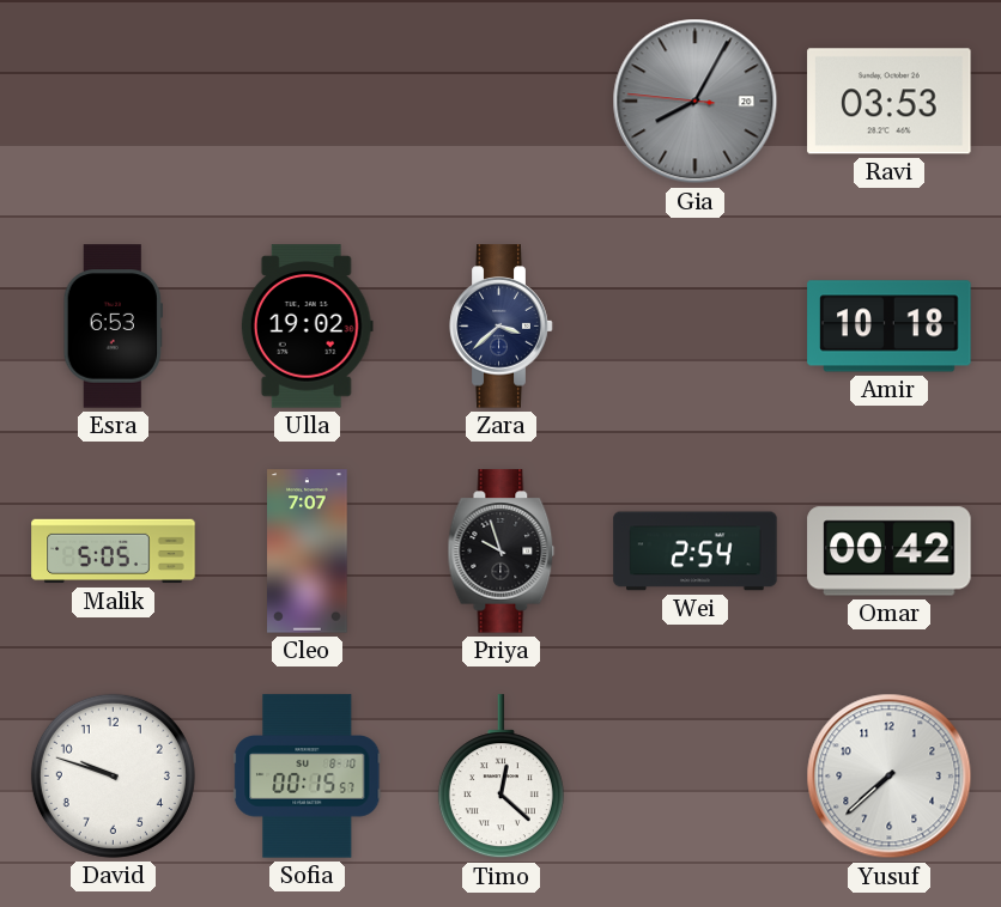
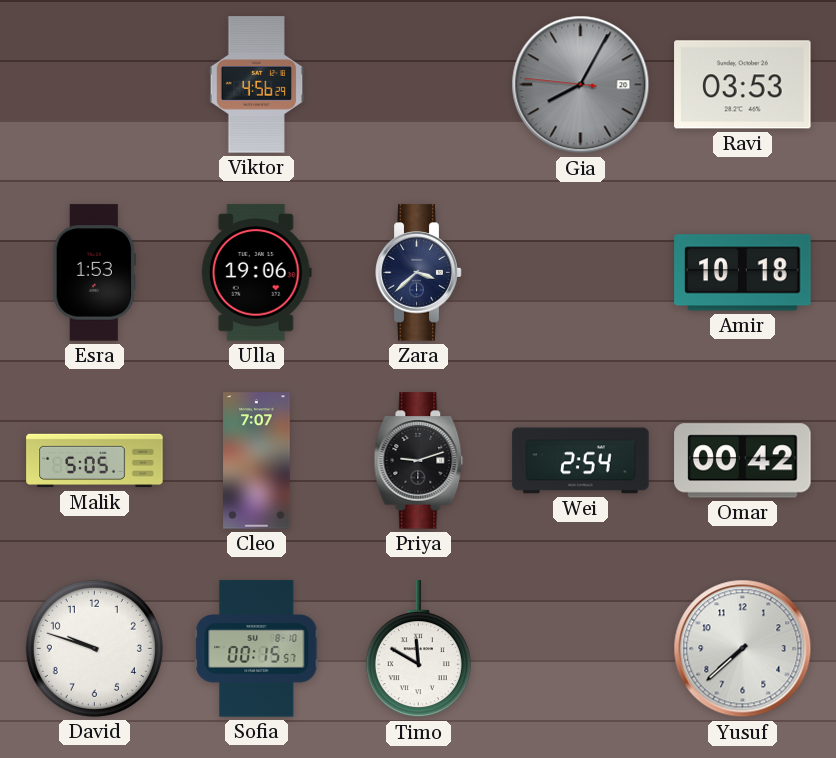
Viktor: none -> 4:56
Esra: 6:53 -> 1:53
Ulla: 19:02 -> 19:06
Priya: 9:57 -> 9:12
Timo: 12:22 -> 11:50
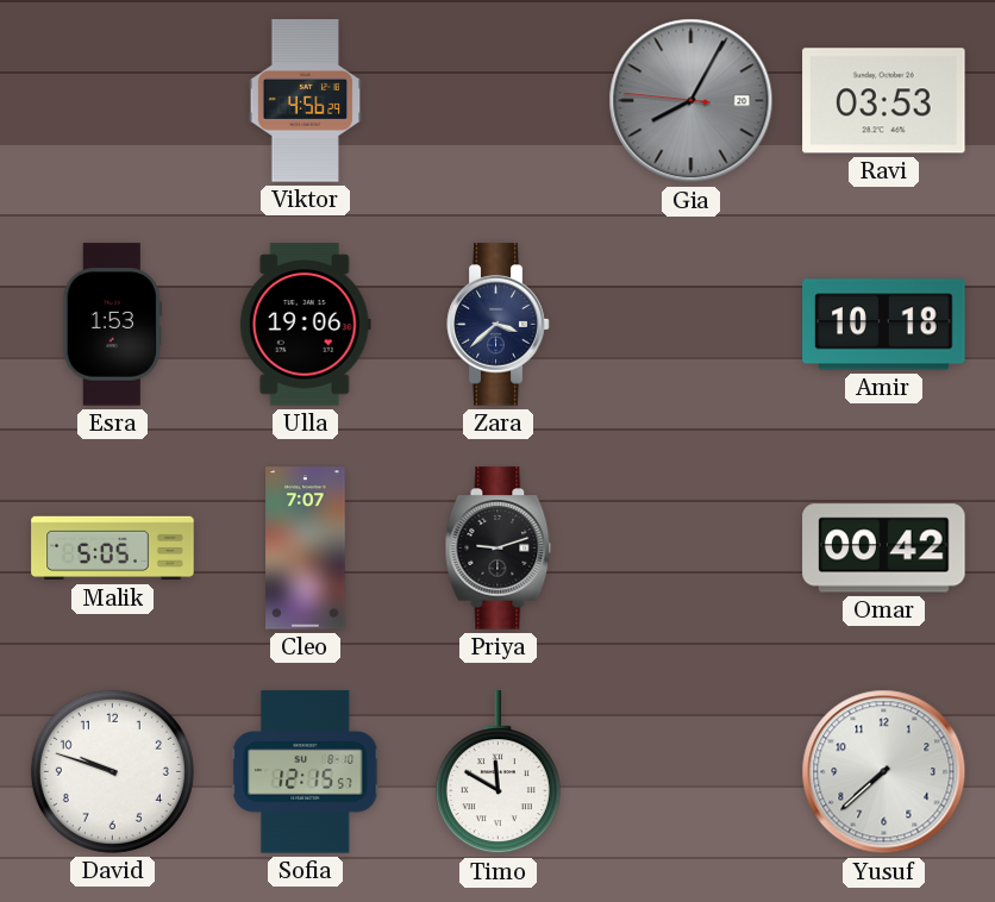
Wei: 2:54 -> none
Sofia: 00:15 -> 12:15
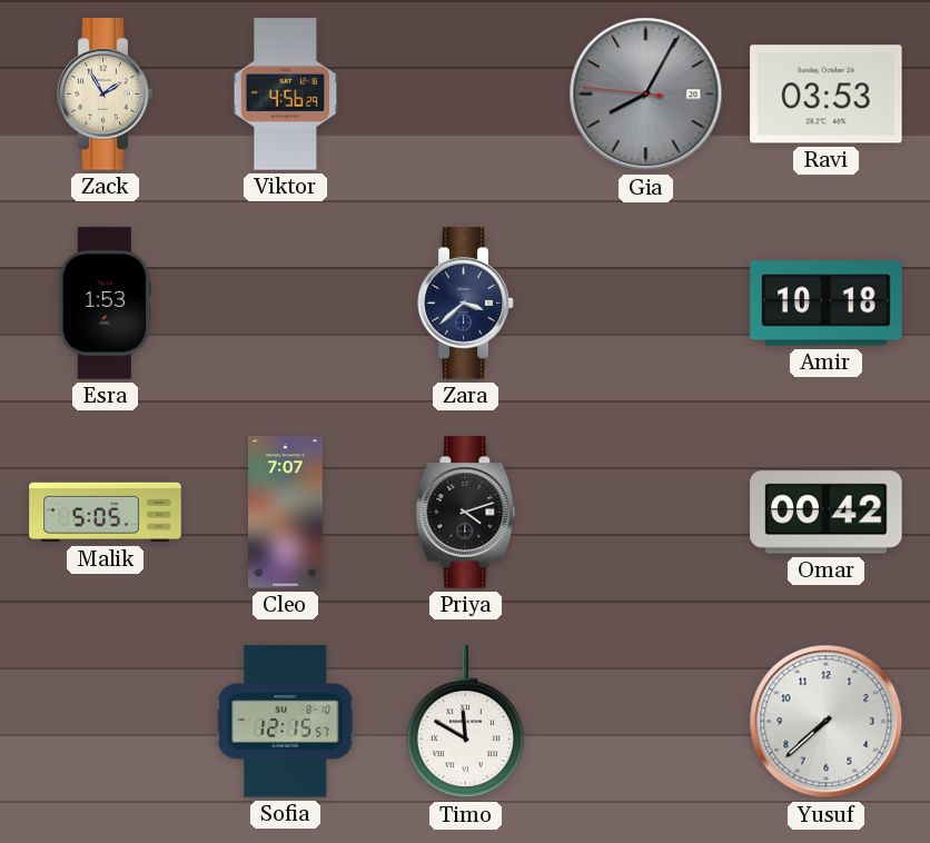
Zack: none -> 1:55
Ulla: 19:06 -> none
Priya: 9:12 -> 4:12
David: 9:48 -> none
